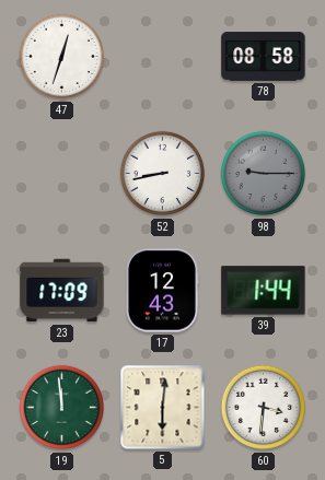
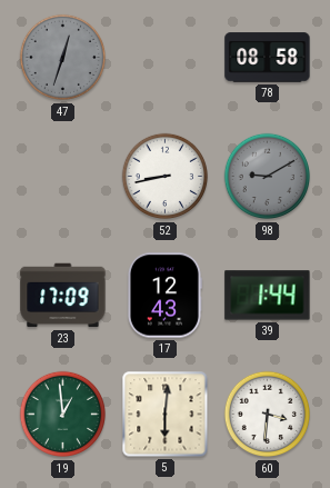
47 dial: white -> grey
98: 9:15 -> 9:10
19: 11:59 -> 12:59
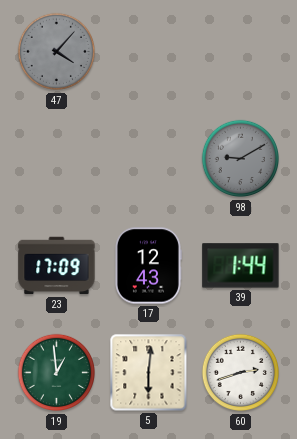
47: 12:33 -> 4:07
78: 08:58 -> none
52: 8:43 -> none
60: 3:31 -> 2:42
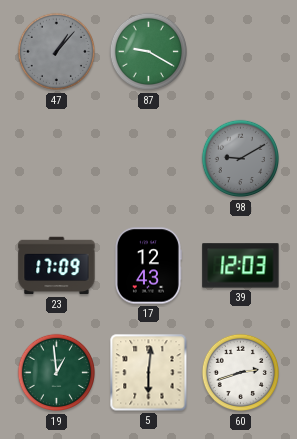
47: 4:07 -> 1:07
87: none -> 9:20
39: 1:44 -> 12:03
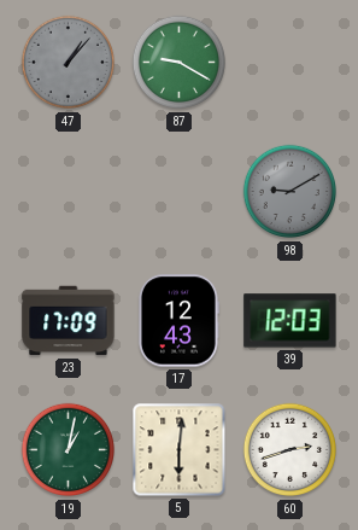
19: 12:59 -> 1:02
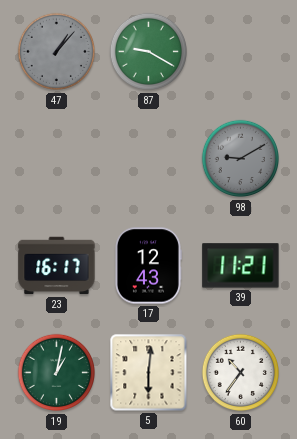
23: 17:09 -> 16:17
39: 12:03 -> 11:21
60: 2:42 -> 10:36
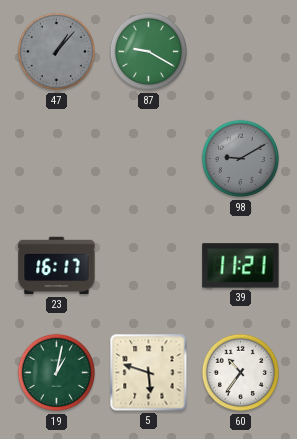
17: 12:43 -> none
5: 6:01 -> 5:48
